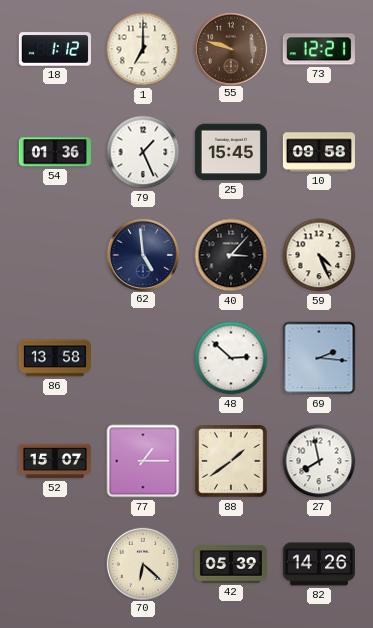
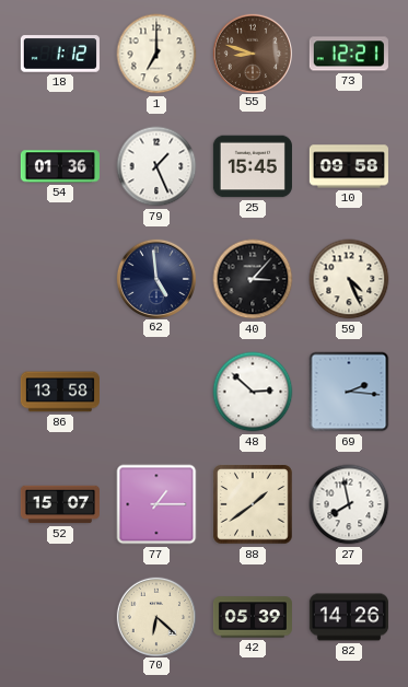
55: 9:48 -> 8:48
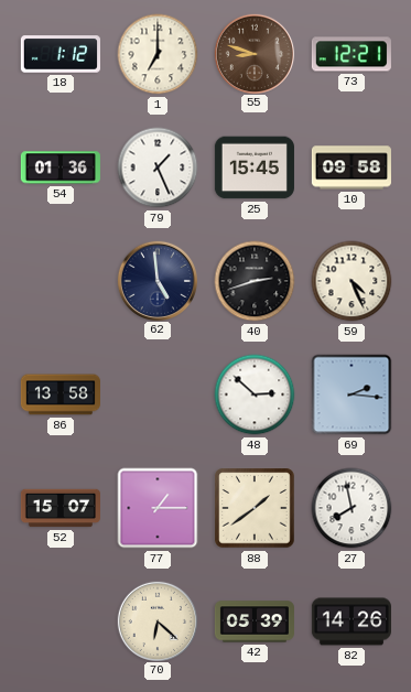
40: 3:07 -> 2:42
